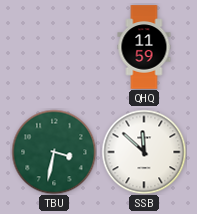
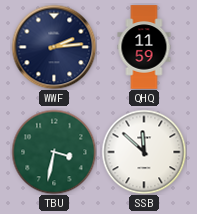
WWF: none -> 2:14
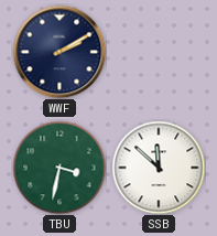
WWF: 2:14 -> 2:10
QHQ: 11:59 -> none
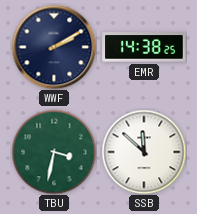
EMR: none -> 14:38
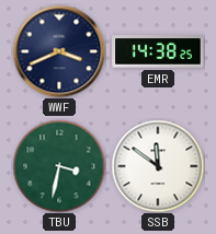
WWF: 2:10 -> 3:41
SSB: 11:52 -> 11:51
